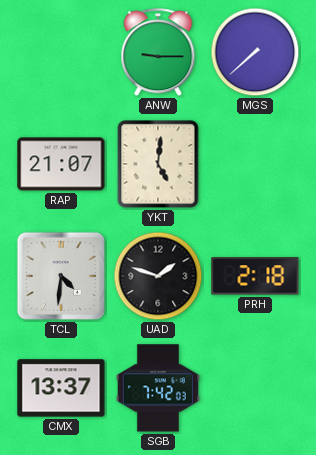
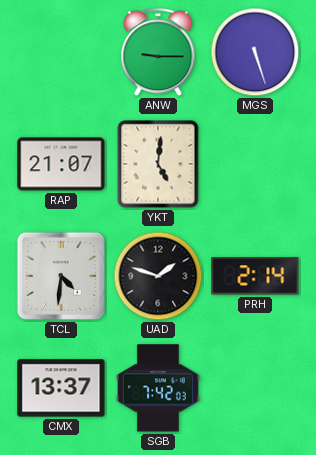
MGS: 7:38 -> 5:27
PRH: 2:18 -> 2:14
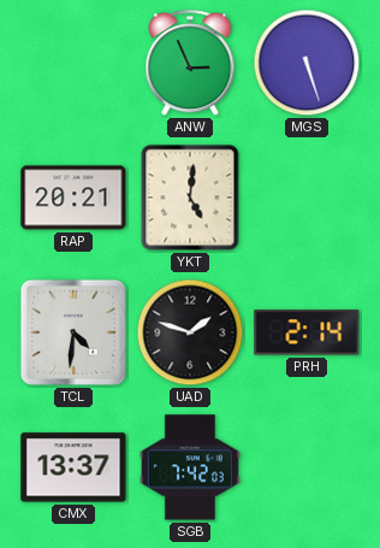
ANW: 9:15 -> 2:56
RAP: 21:07 -> 20:21
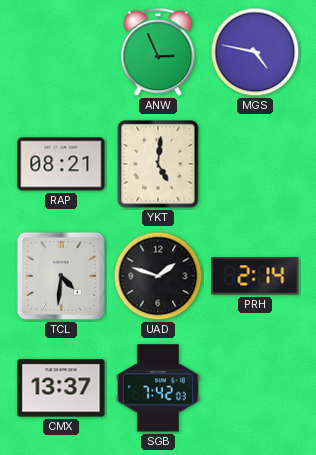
MGS: 5:27 -> 4:47
RAP: 20:21 -> 08:21
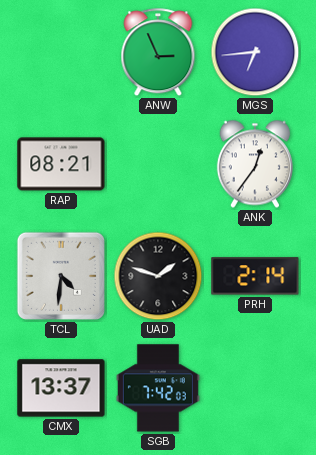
MGS: 4:47 -> 6:44
YKT: 5:01 -> none
ANK: none -> 12:36
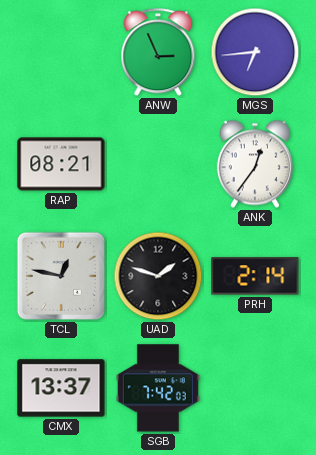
TCL: 4:31 -> 12:47
